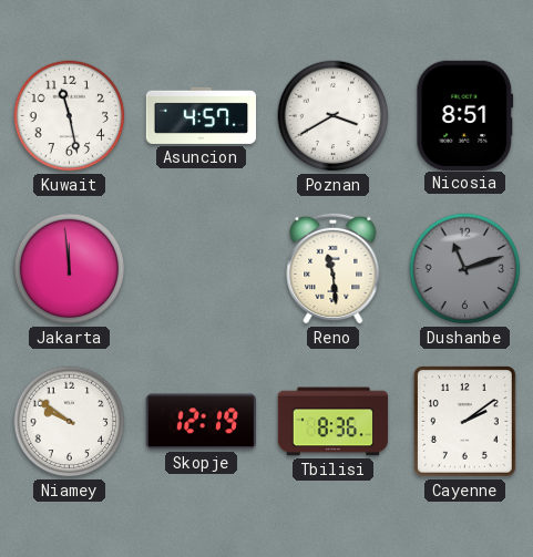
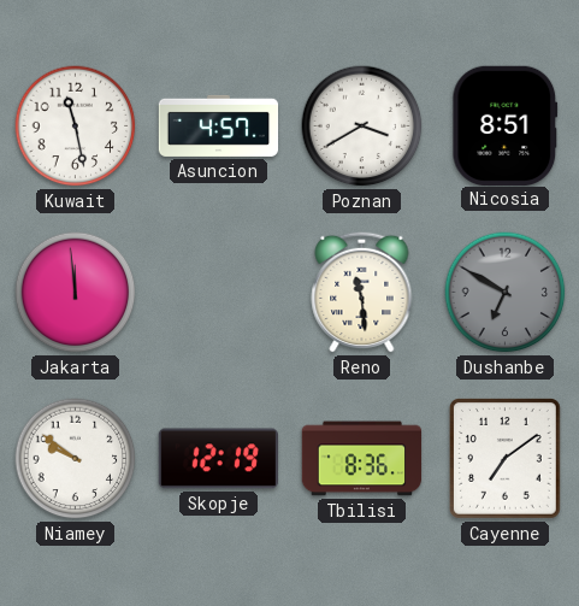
Dushanbe: 11:12 -> 6:50
Cayenne: 2:09 -> 7:09
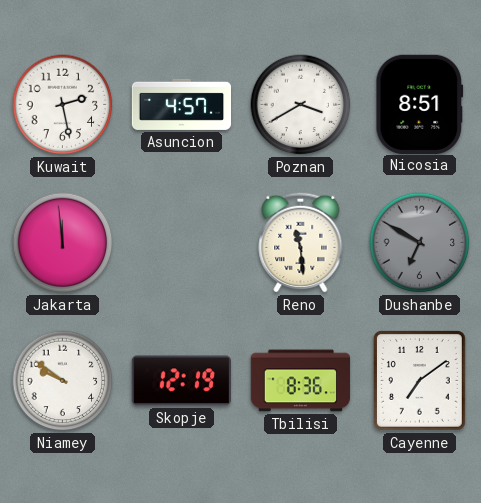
Kuwait: 11:28 -> 2:28
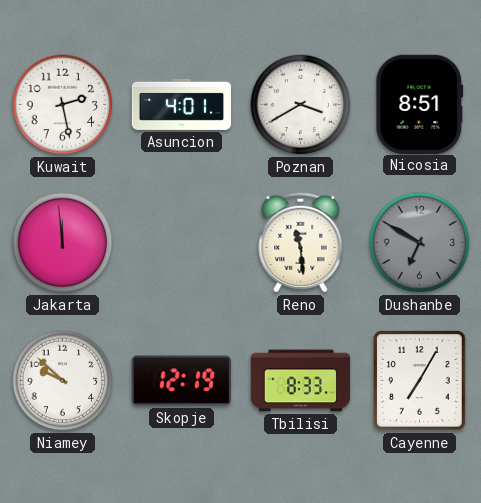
Asuncion: 4:57 -> 4:01
Niamey: 9:51 -> 9:52
Tbilisi: 8:36 -> 8:33
Cayenne: 7:09 -> 7:05
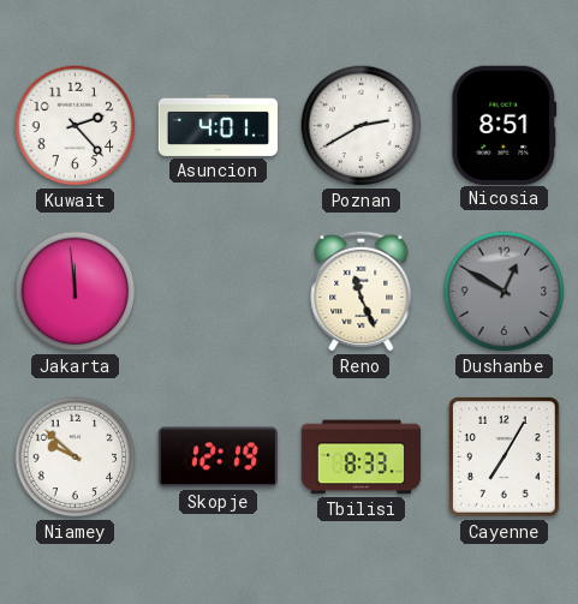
Kuwait: 2:28 -> 2:23
Poznan: 3:40 -> 2:40
Reno: 11:29 -> 11:26
Dushanbe: 6:50 -> 12:50
